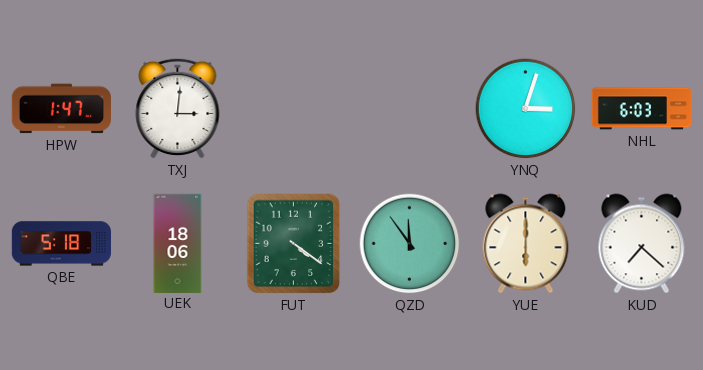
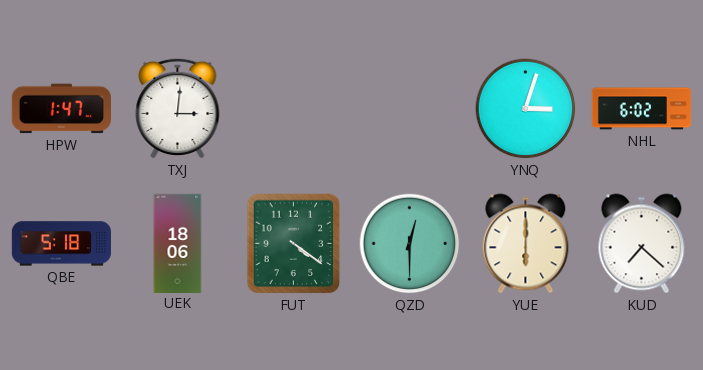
NHL: 6:03 -> 6:02
QZD: 11:54 -> 12:30
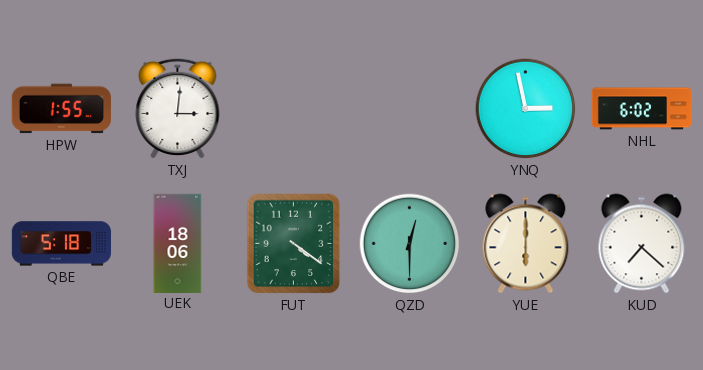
HPW: 1:47 -> 1:55
YNQ: 3:03 -> 2:58
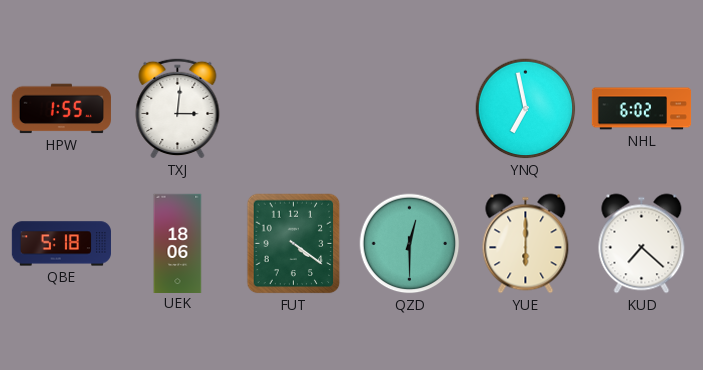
YNQ: 2:58 -> 6:58
